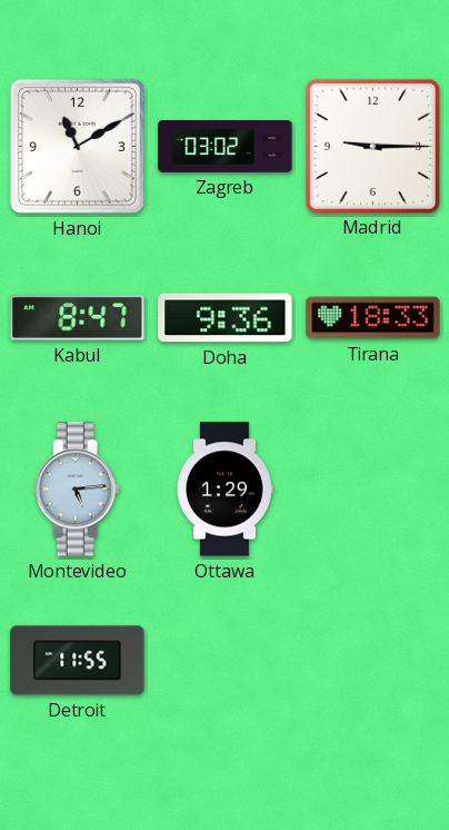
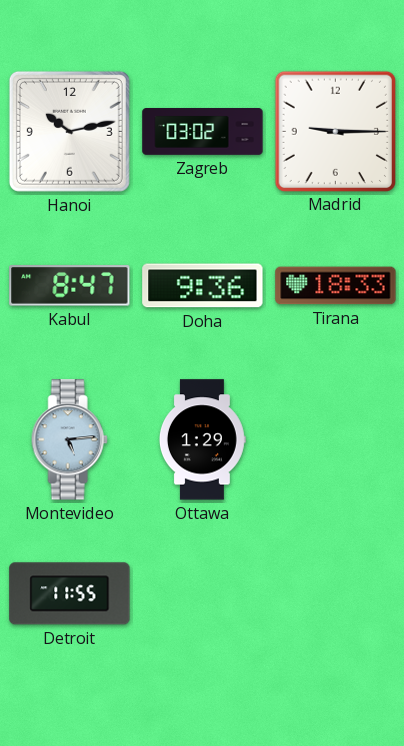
Hanoi: 11:10 -> 10:13
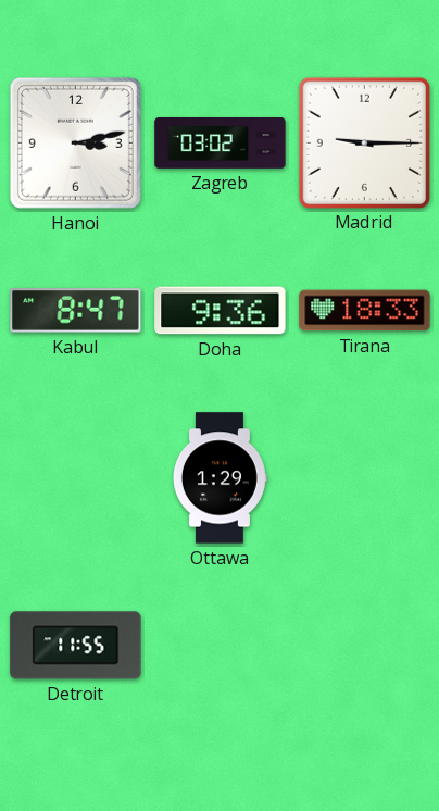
Hanoi: 10:13 -> 3:13
Montevideo: 5:14 -> none
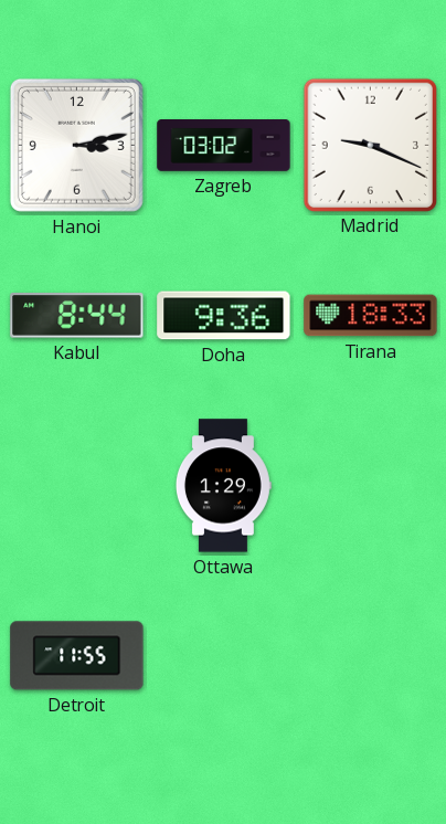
Madrid: 9:15 -> 9:19
Kabul: 8:47 -> 8:44
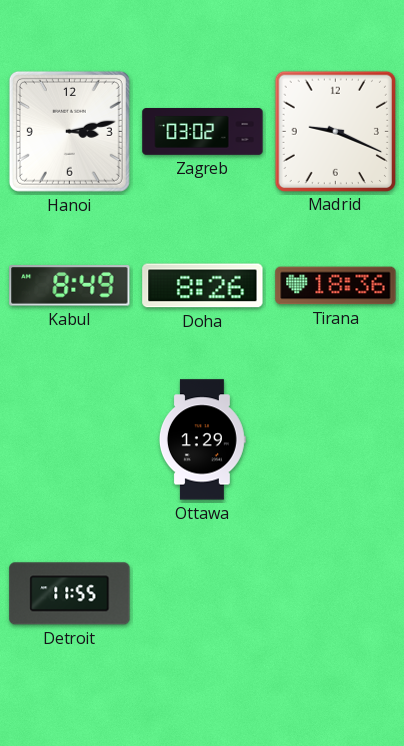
Kabul: 8:44 -> 8:49
Doha: 9:36 -> 8:26
Tirana: 18:33 -> 18:36
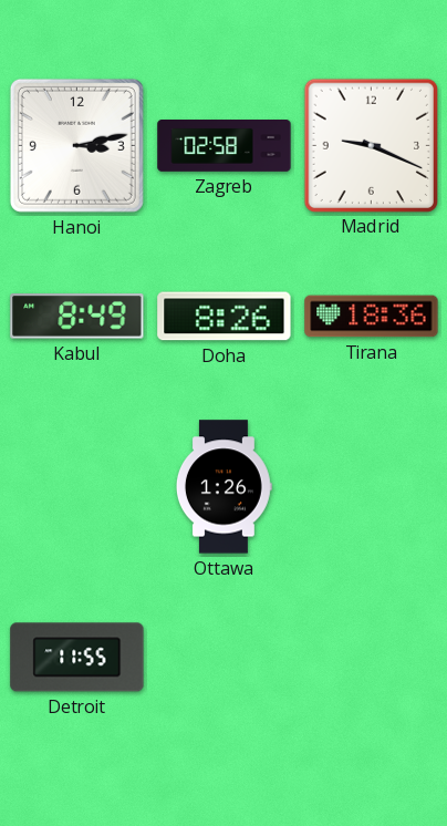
Zagreb: 03:02 -> 02:58
Ottawa: 1:29 -> 1:26
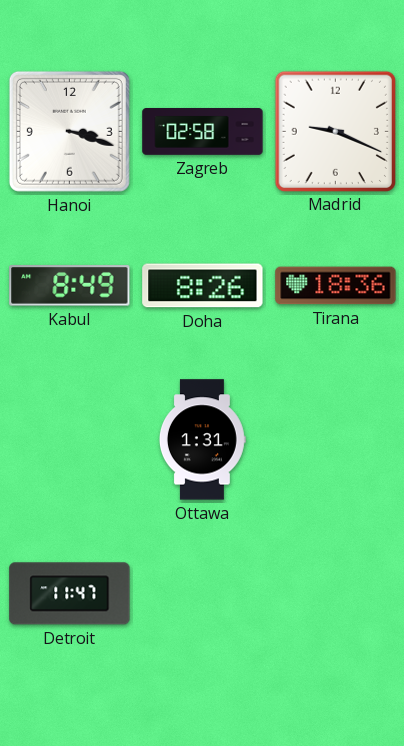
Hanoi: 3:13 -> 3:18
Ottawa: 1:26 -> 1:31
Detroit: 11:55 -> 11:47
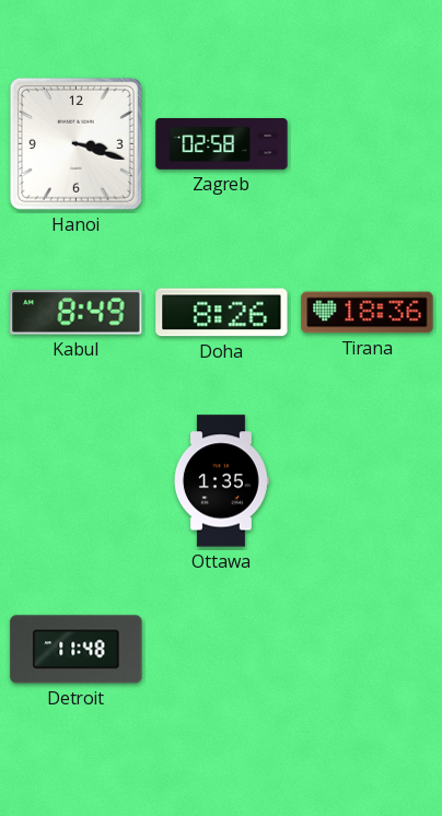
Madrid: 9:19 -> none
Ottawa: 1:31 -> 1:35
Detroit: 11:47 -> 11:48
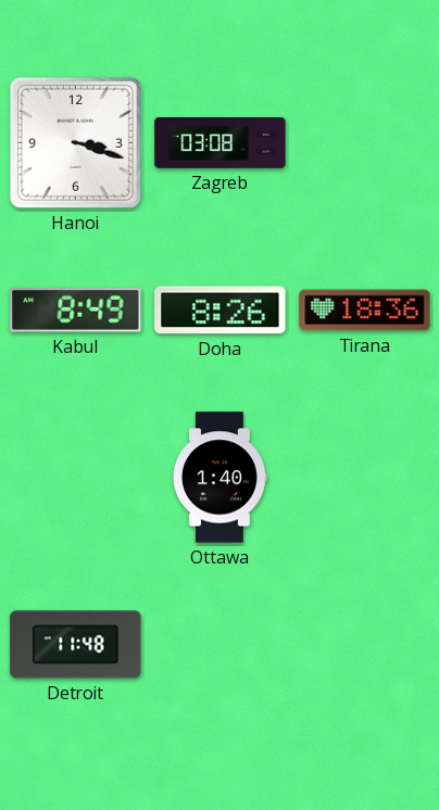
Zagreb: 02:58 -> 03:08
Ottawa: 1:35 -> 1:40
